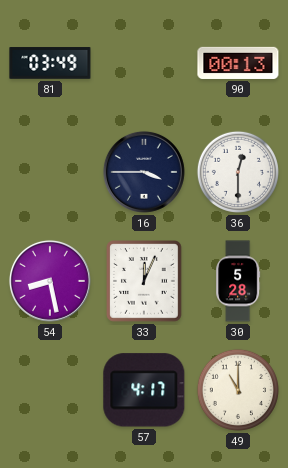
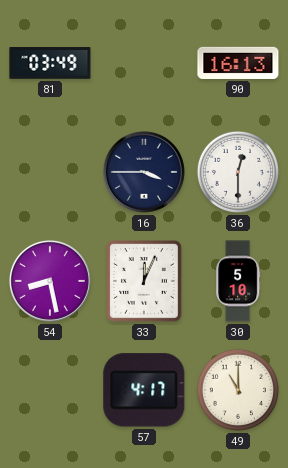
90: 00:13 -> 16:13
30: 5:28 -> 5:10
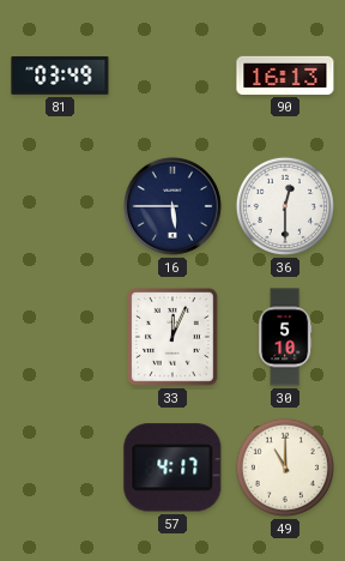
16: 3:45 -> 5:45
54: 8:28 -> none
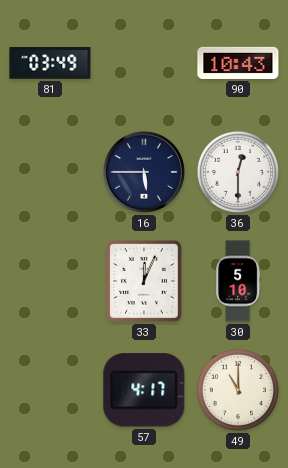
90: 16:13 -> 10:43
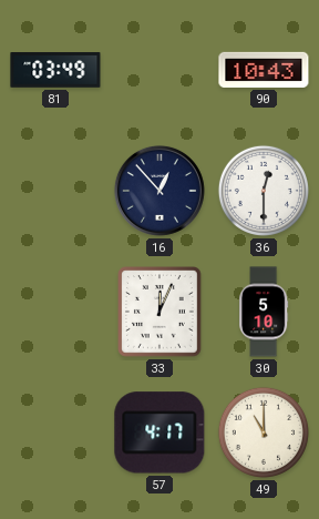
16: 5:45 -> 12:53
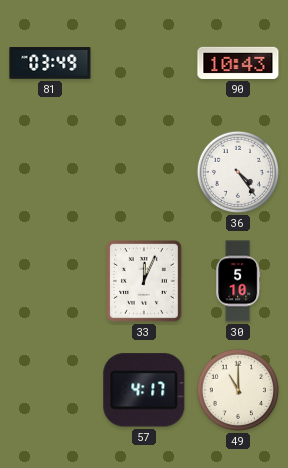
16: 12:53 -> none
36: 12:30 -> 4:24
